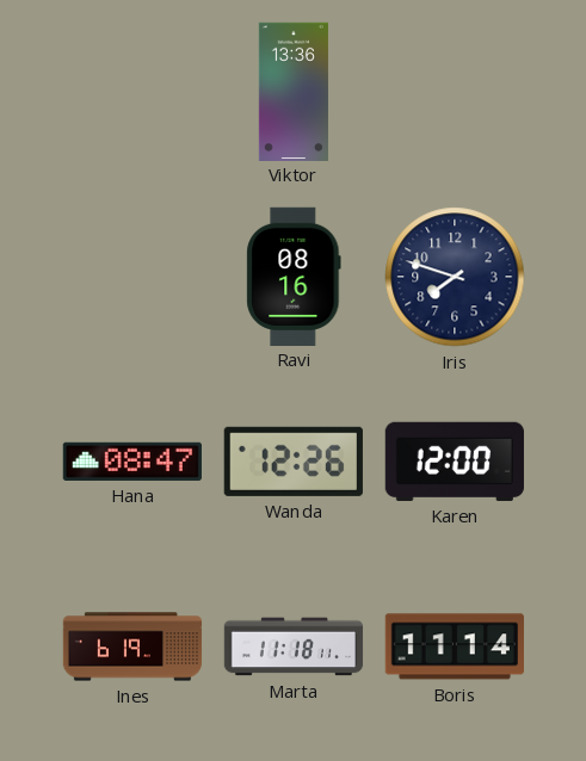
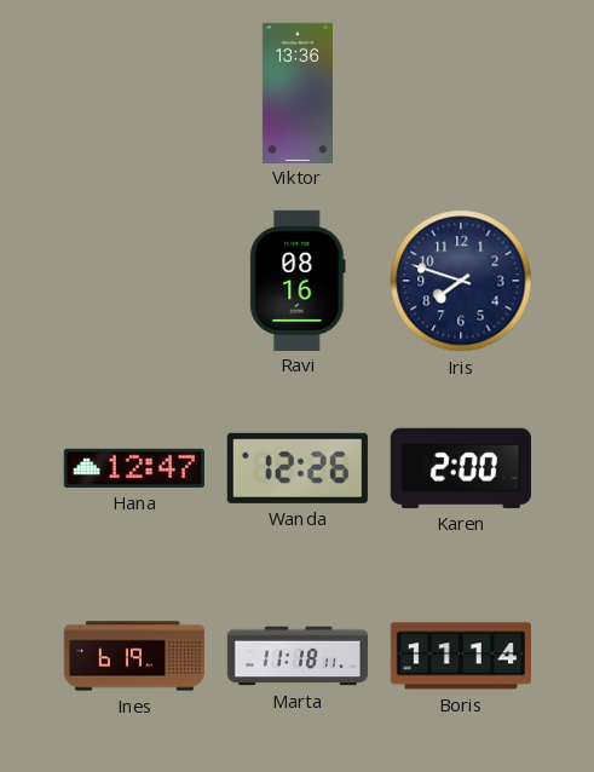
Hana: 08:47 -> 12:47
Karen: 12:00 -> 2:00
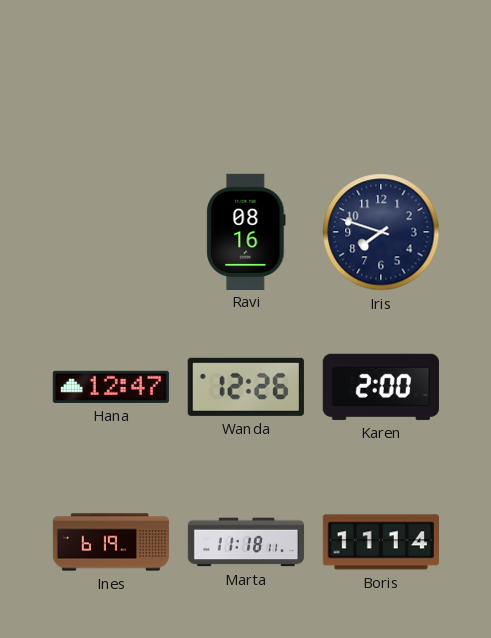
Viktor: 13:36 -> none
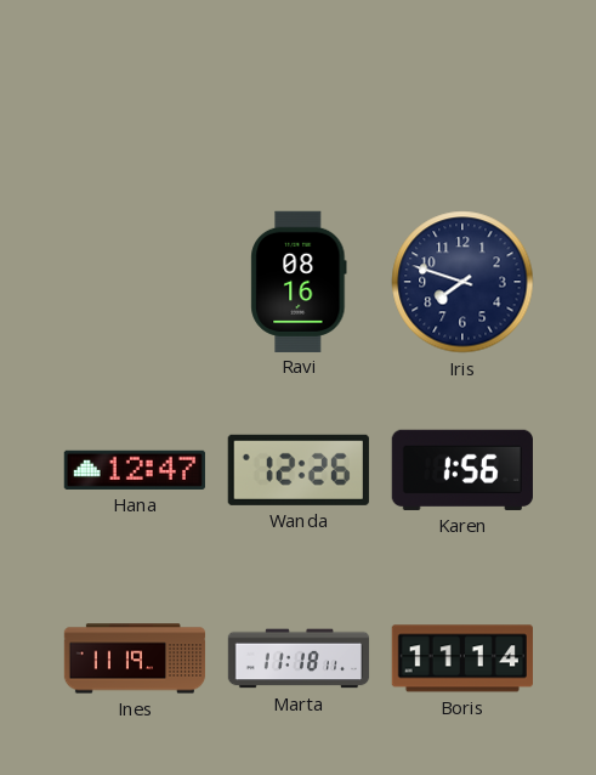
Karen: 2:00 -> 1:56
Ines: 6:19 -> 11:19
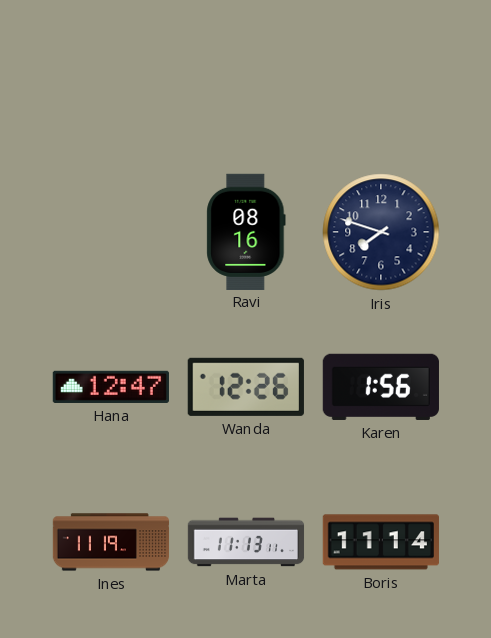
Marta: 11:18 -> 11:13
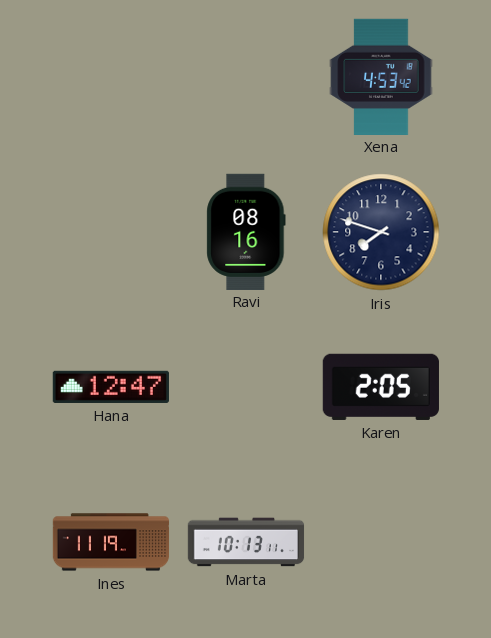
Xena: none -> 4:53
Wanda: 12:26 -> none
Karen: 1:56 -> 2:05
Marta: 11:13 -> 10:13
Boris: 11:14 -> none
